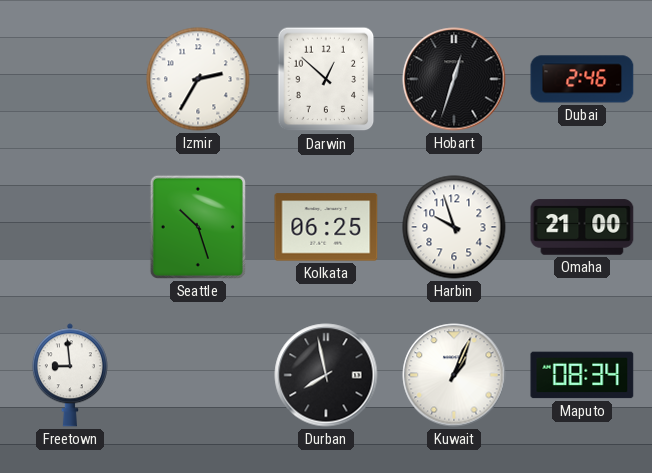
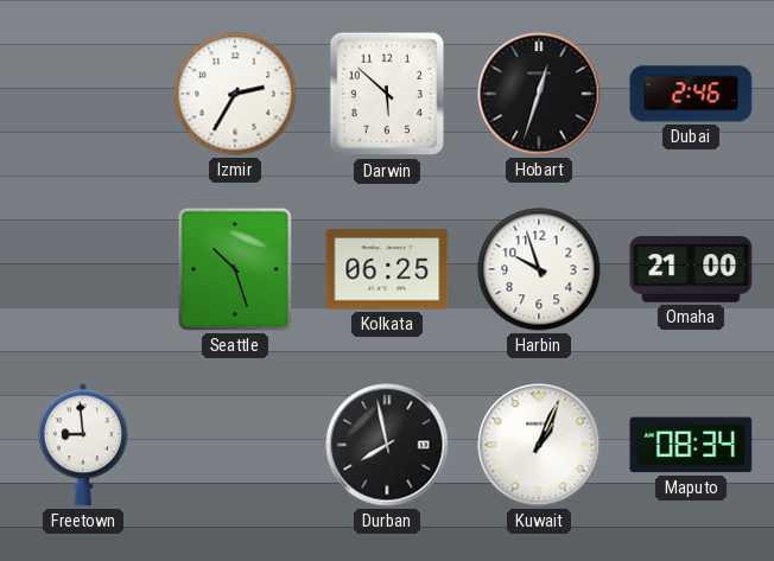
Darwin: 12:52 -> 5:52
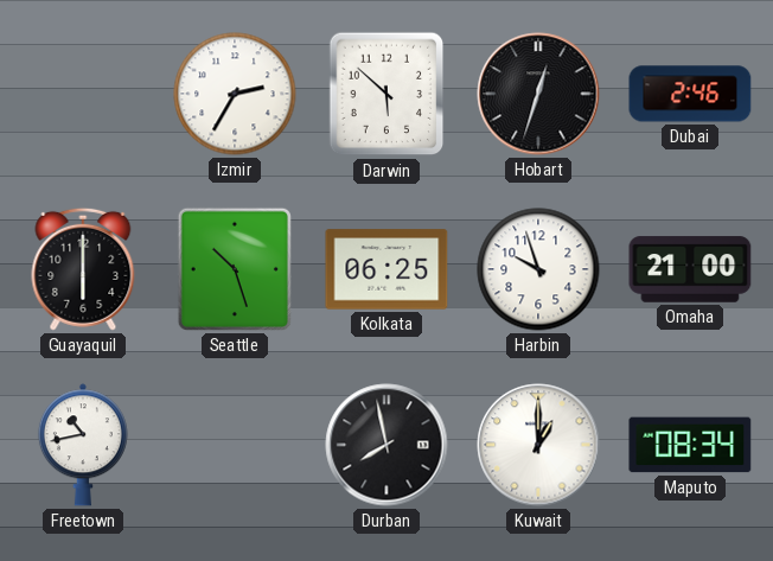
Guayaquil: none -> 6:00
Freetown: 8:59 -> 10:43
Kuwait: 1:04 -> 1:00
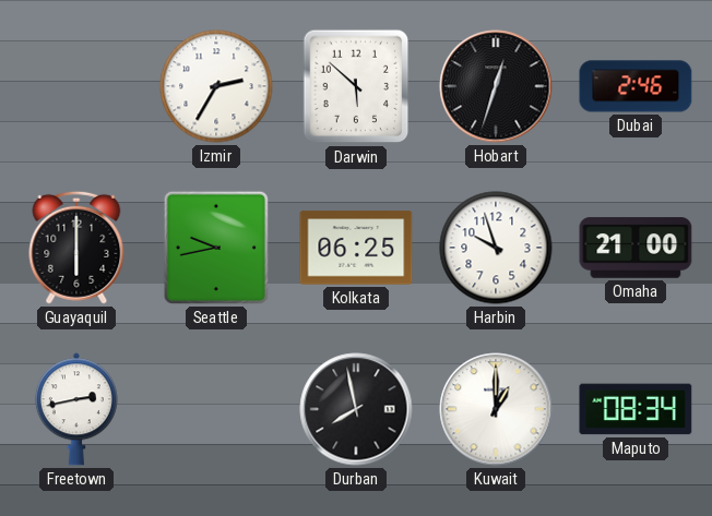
Seattle: 10:27 -> 9:43
Freetown: 10:43 -> 2:43
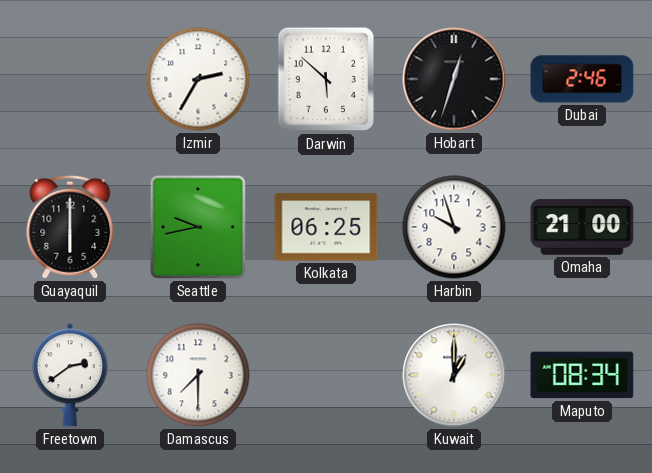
Freetown: 2:43 -> 2:39
Damascus: none -> 7:30
Durban: 7:58 -> none
